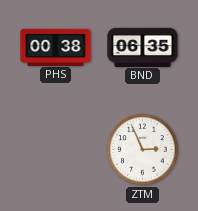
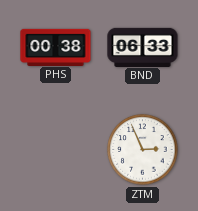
BND: 06:35 -> 06:33
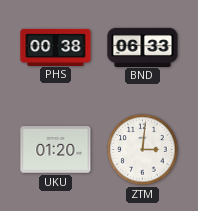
UKU: none -> 01:20
ZTM: 2:56 -> 3:01
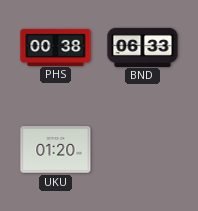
ZTM: 3:01 -> none
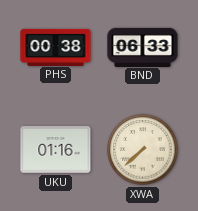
UKU: 01:20 -> 01:16
XWA: none -> 7:38
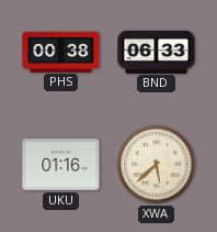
XWA: 7:38 -> 5:38
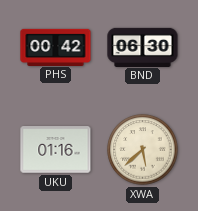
PHS: 00:38 -> 00:42
BND: 06:33 -> 06:30
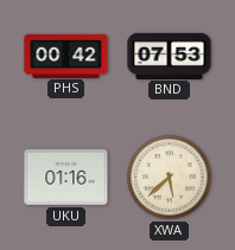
BND: 06:30 -> 07:53
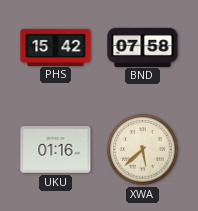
PHS: 00:42 -> 15:42
BND: 07:53 -> 07:58
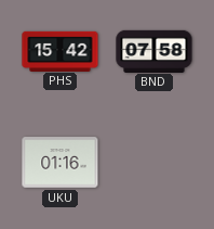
XWA: 5:38 -> none
